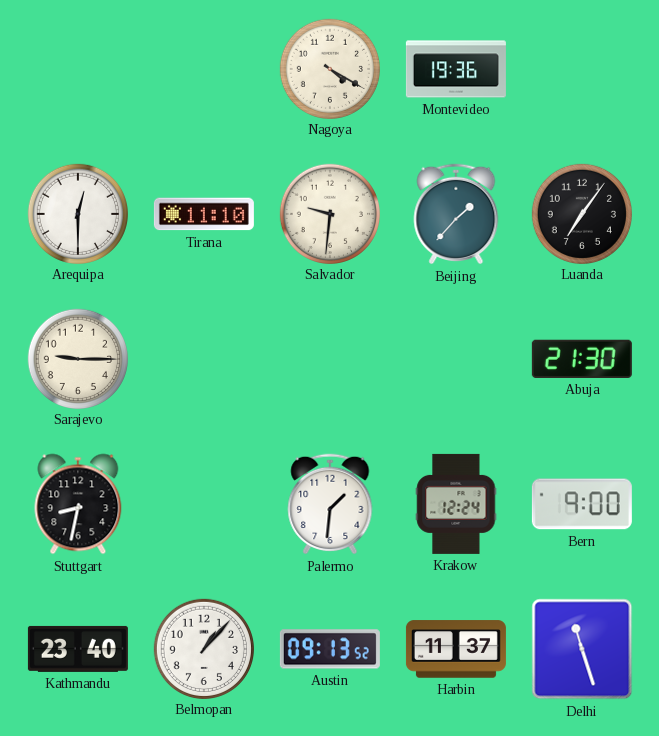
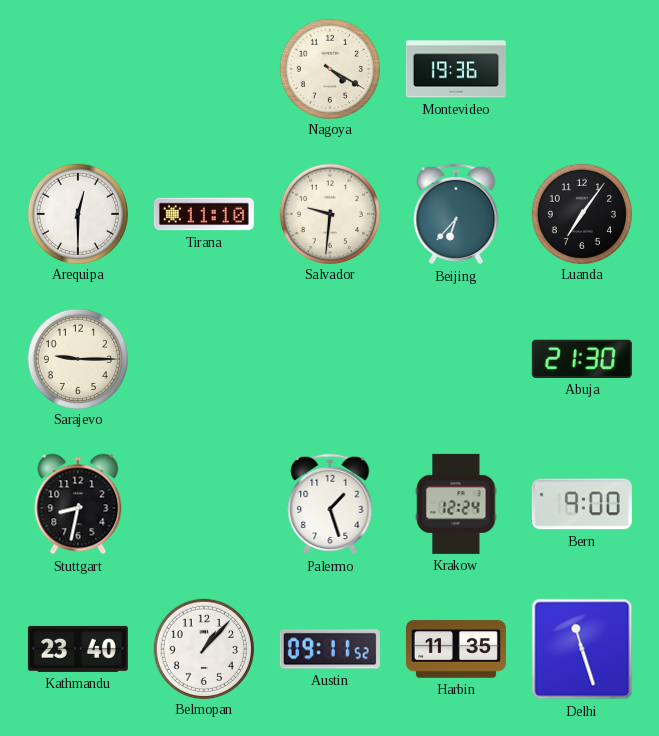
Beijing: 1:37 -> 6:37
Palermo: 1:31 -> 1:27
Austin: 09:13 -> 09:11
Harbin: 11:37 -> 11:35
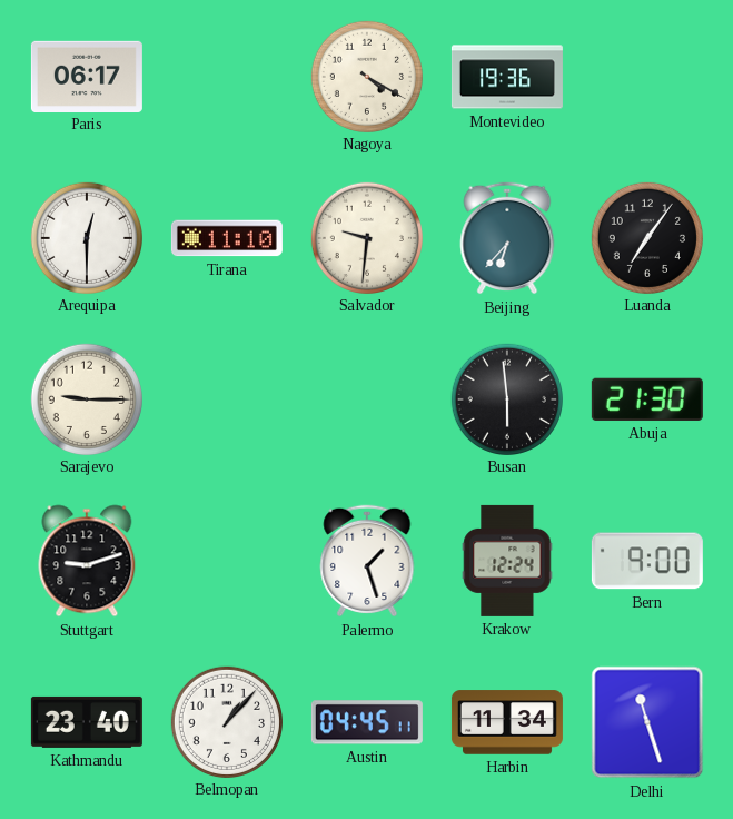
Paris: none -> 06:17
Busan: none -> 5:59
Stuttgart: 8:32 -> 9:12
Austin: 09:11 -> 04:45
Harbin: 11:35 -> 11:34
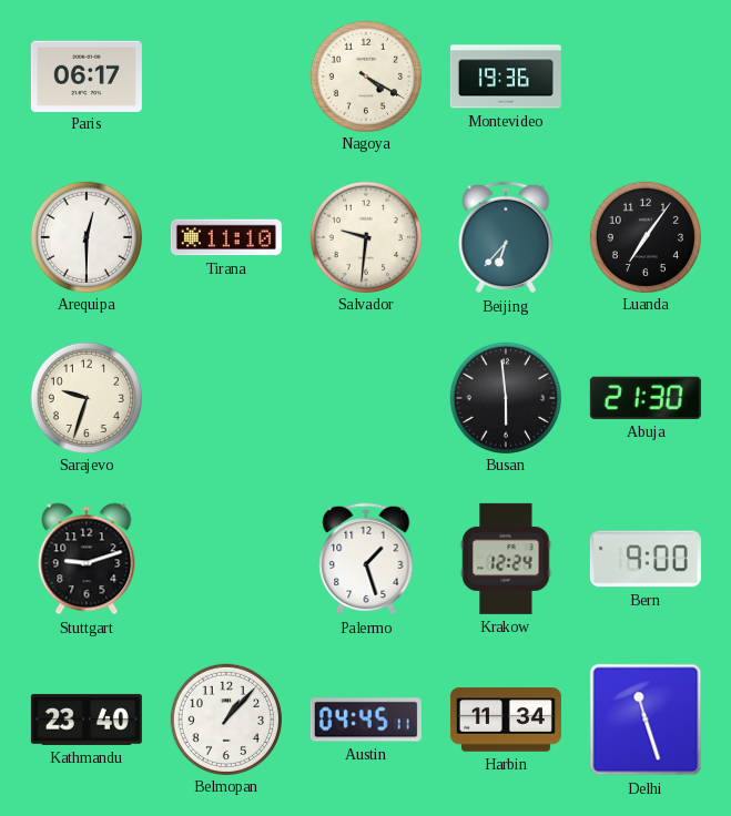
Sarajevo: 9:15 -> 9:33
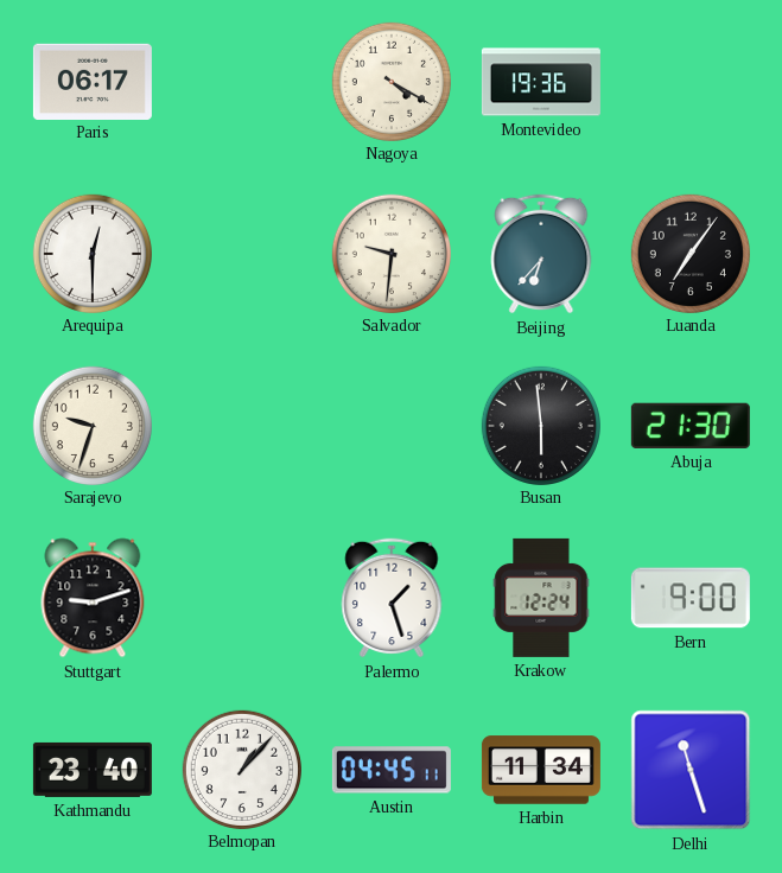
Tirana: 11:10 -> none
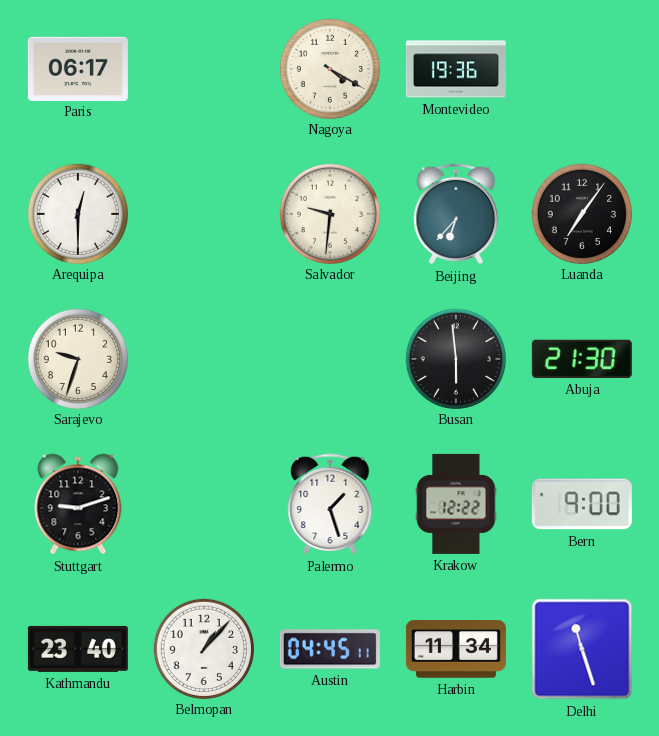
Krakow: 12:24 -> 12:22
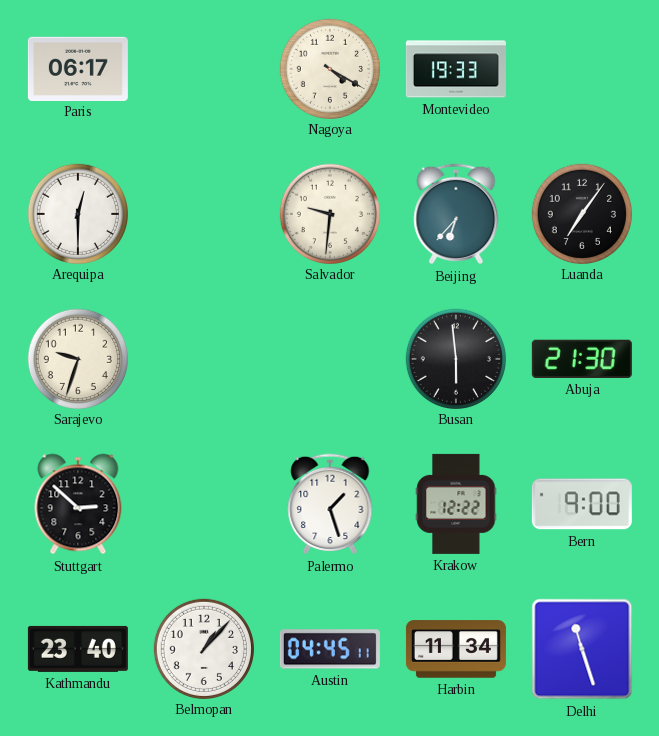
Montevideo: 19:36 -> 19:33
Stuttgart: 9:12 -> 2:52
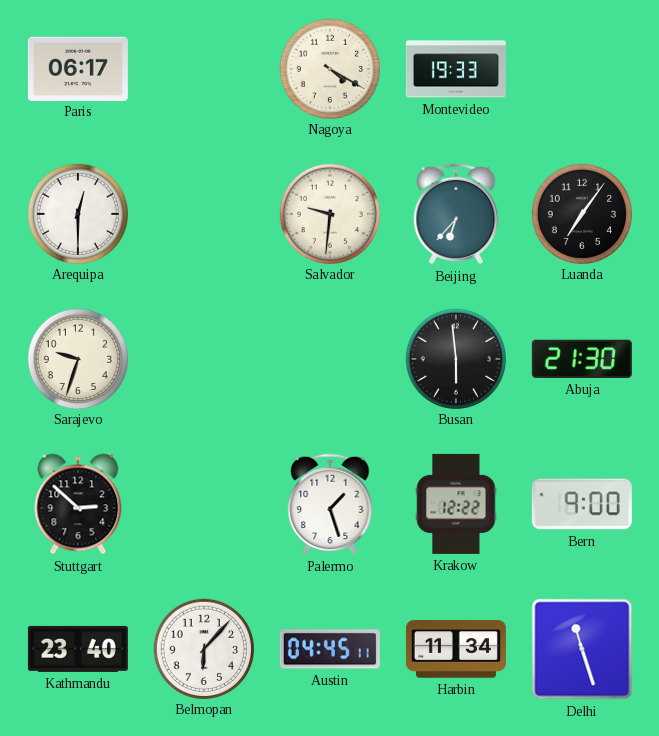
Belmopan: 1:07 -> 6:07
